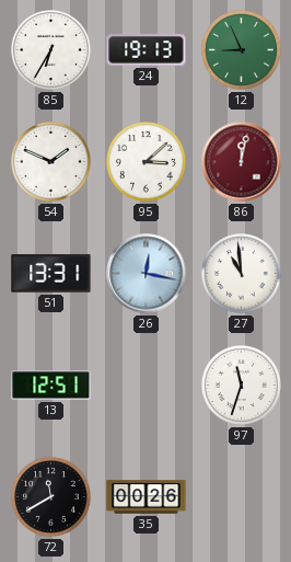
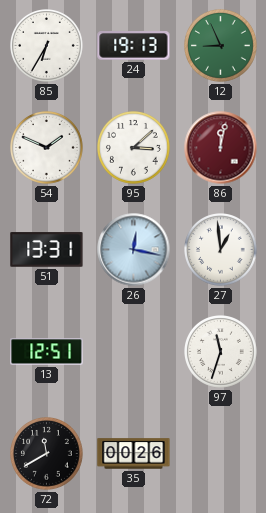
27: 10:59 -> 12:59
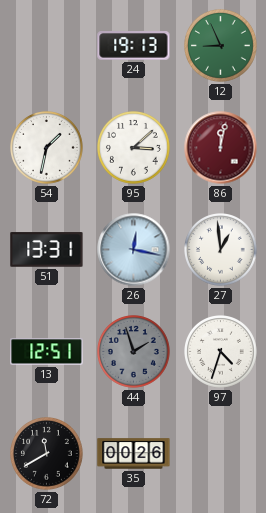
85: 6:35 -> none
54: 1:49 -> 1:32
44: none -> 1:57
97: 11:33 -> 4:33
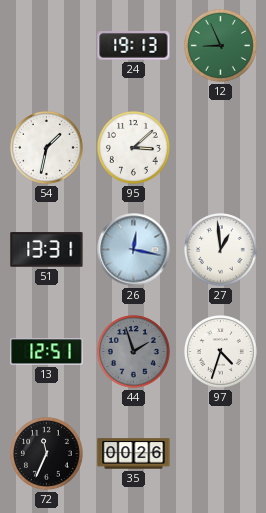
86: 12:02 -> none
72: 11:40 -> 11:34
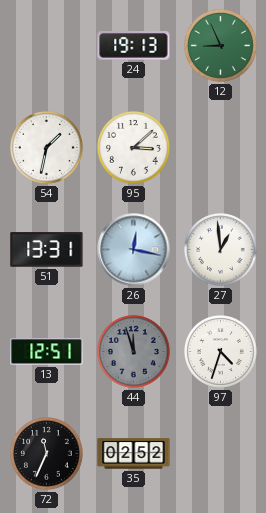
44: 1:57 -> 11:57
35: 00:26 -> 02:52
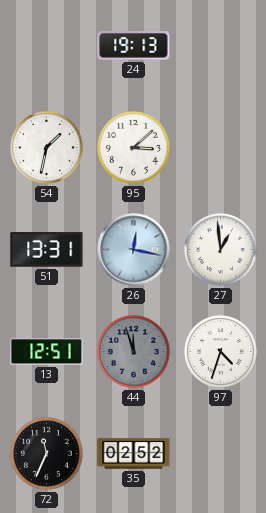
12: 8:56 -> none
